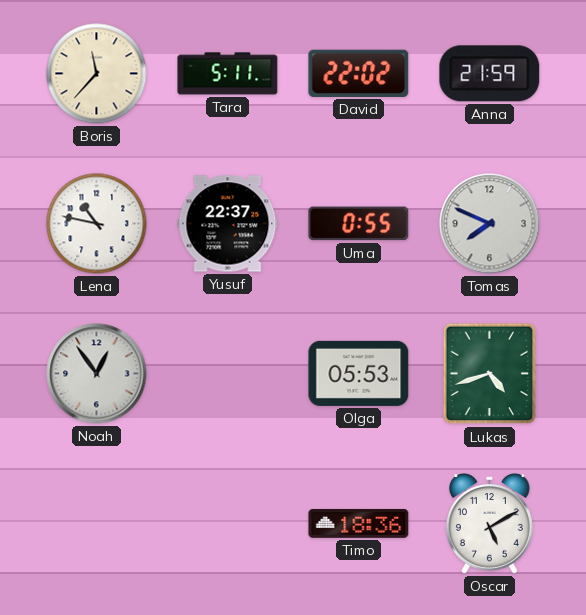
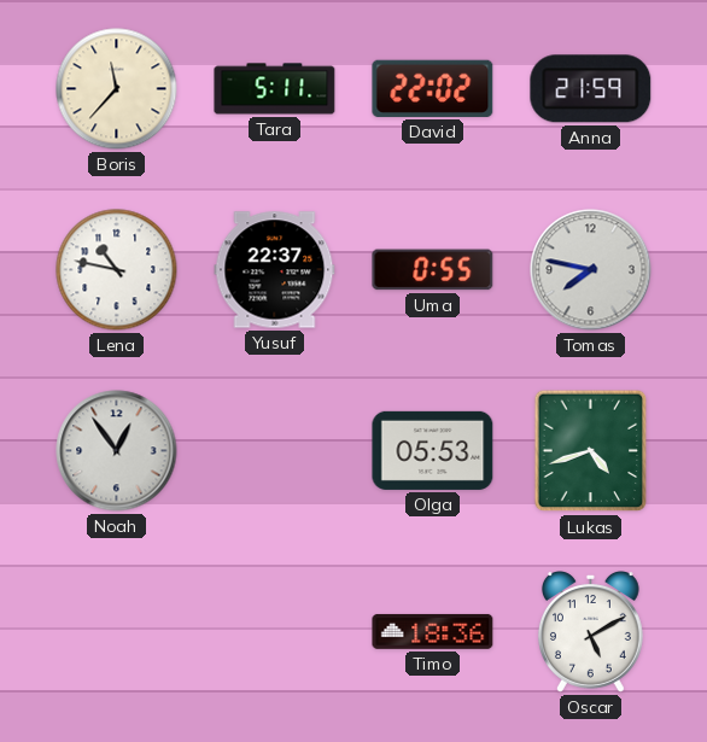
Tomas: 7:49 -> 7:47
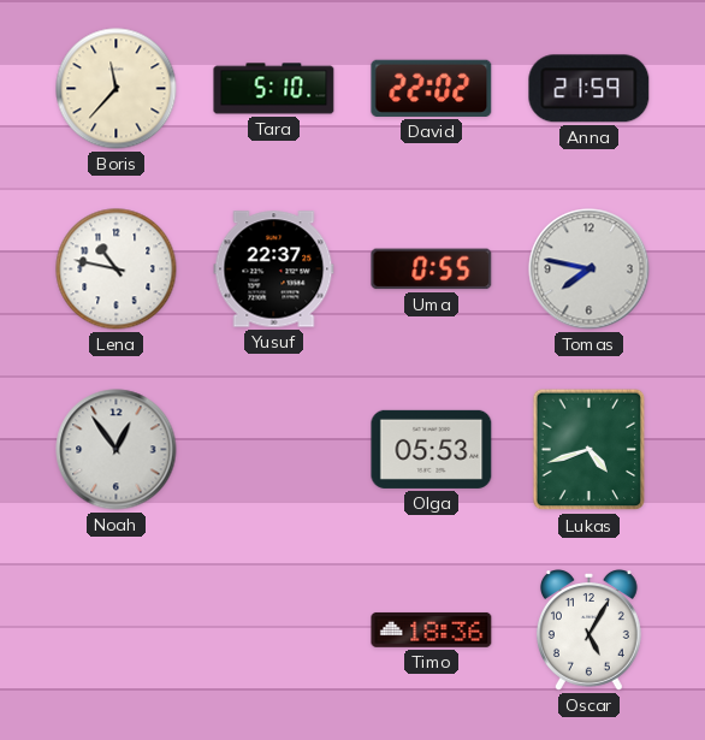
Tara: 5:11 -> 5:10
Oscar: 5:10 -> 5:05
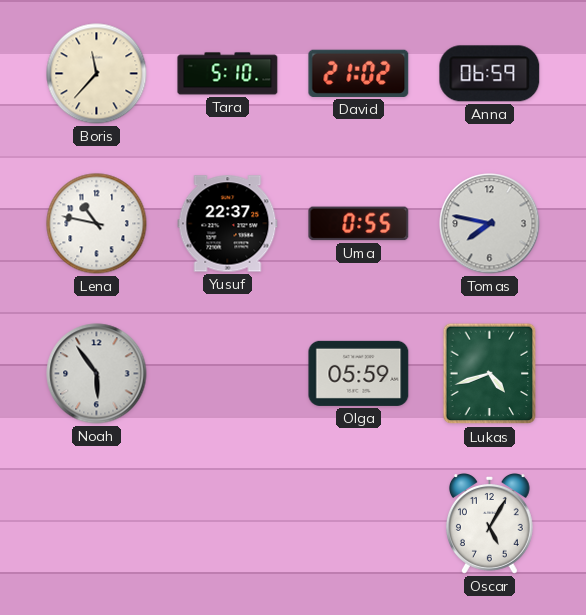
David: 22:02 -> 21:02
Anna: 21:59 -> 06:59
Noah: 12:54 -> 5:54
Olga: 05:53 -> 05:59
Timo: 18:36 -> none
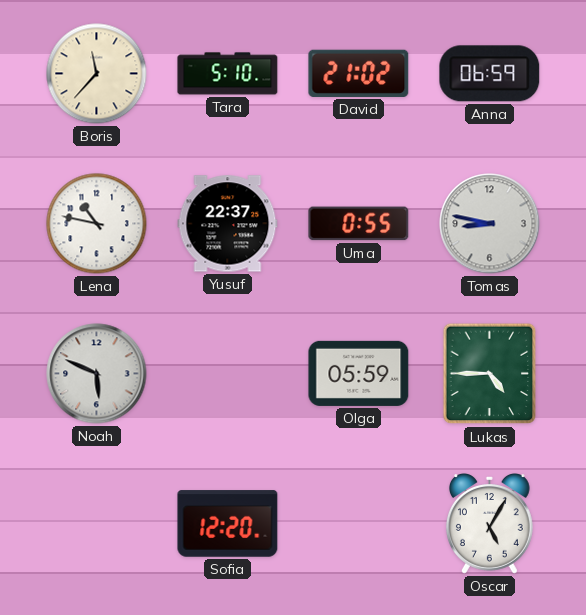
Tomas: 7:47 -> 8:47
Noah: 5:54 -> 5:49
Lukas: 4:42 -> 4:45
Sofia: none -> 12:20
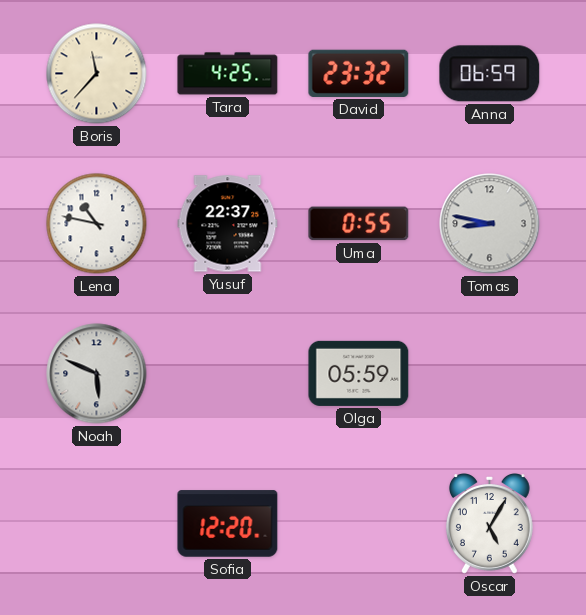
Tara: 5:10 -> 4:25
David: 21:02 -> 23:32
Lukas: 4:45 -> none
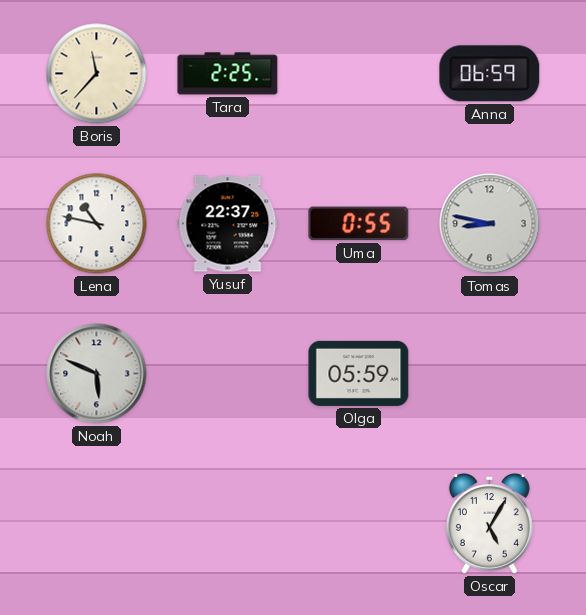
Tara: 4:25 -> 2:25
David: 23:32 -> none
Sofia: 12:20 -> none
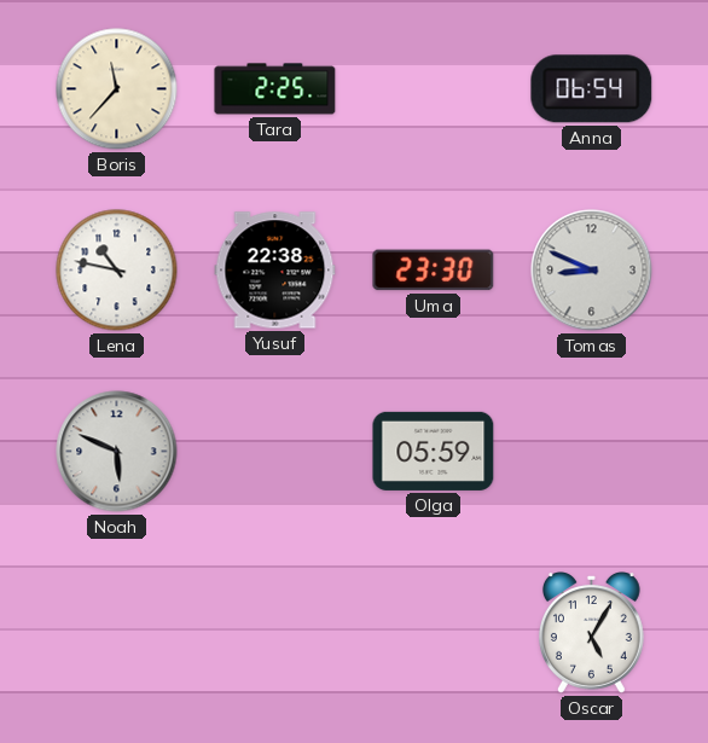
Anna: 06:59 -> 06:54
Yusuf: 22:37 -> 22:38
Uma: 0:55 -> 23:30
Tomas: 8:47 -> 8:49
